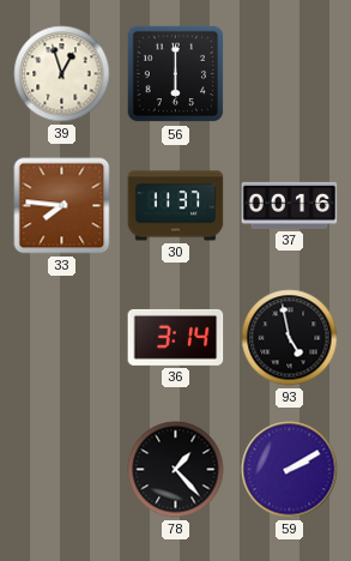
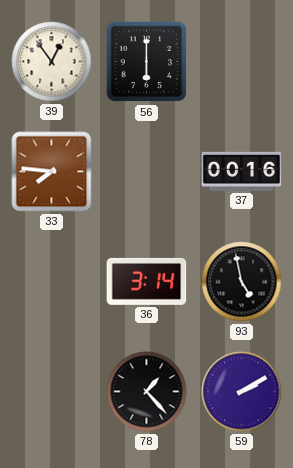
39: 12:57 -> 12:54
30: 11:37 -> none
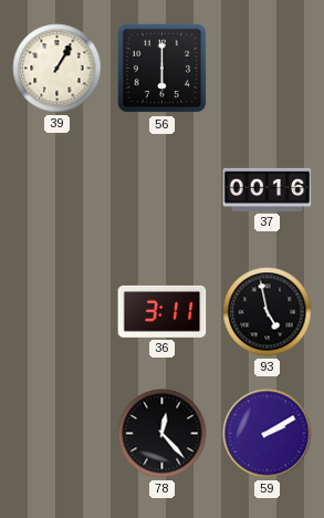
39: 12:54 -> 1:05
33: 7:46 -> none
36: 3:14 -> 3:11
78: 1:23 -> 12:23
